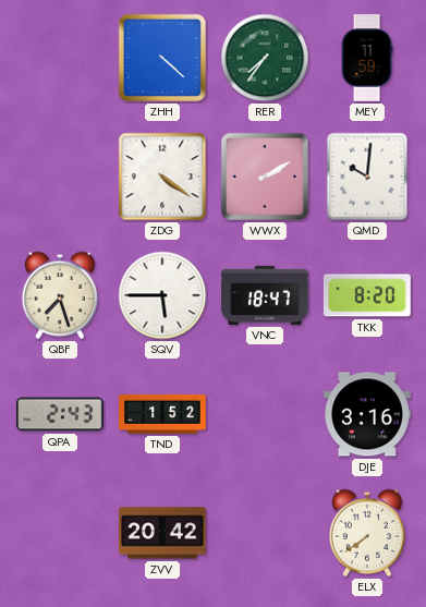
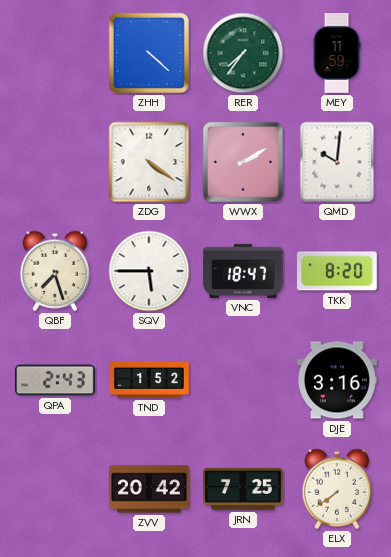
JRN: none -> 7:25
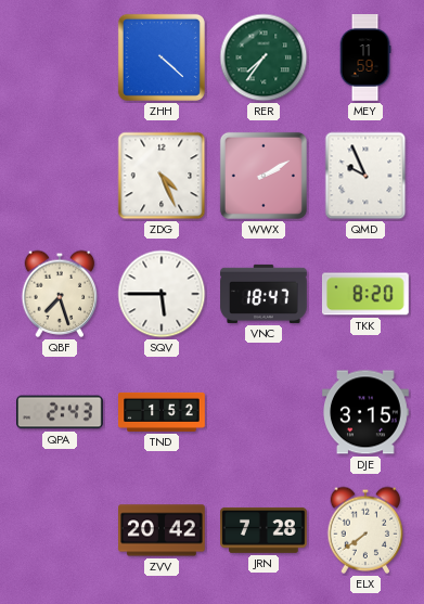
ZDG: 4:21 -> 4:26
QMD: 10:01 -> 9:56
DJE: 3:16 -> 3:15
JRN: 7:25 -> 7:28
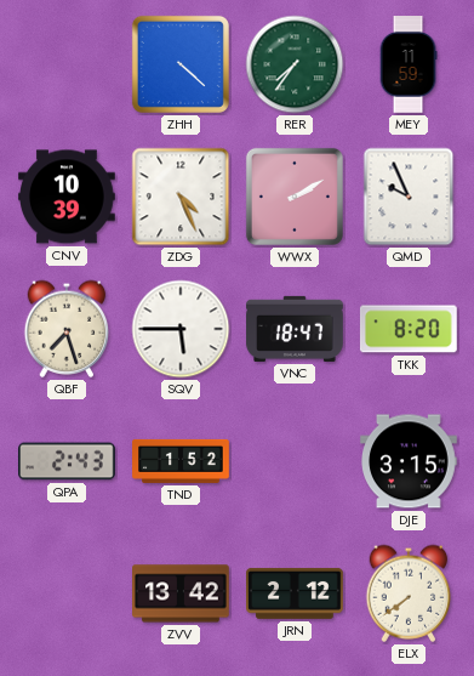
CNV: none -> 10:39
ZVV: 20:42 -> 13:42
JRN: 7:28 -> 2:12
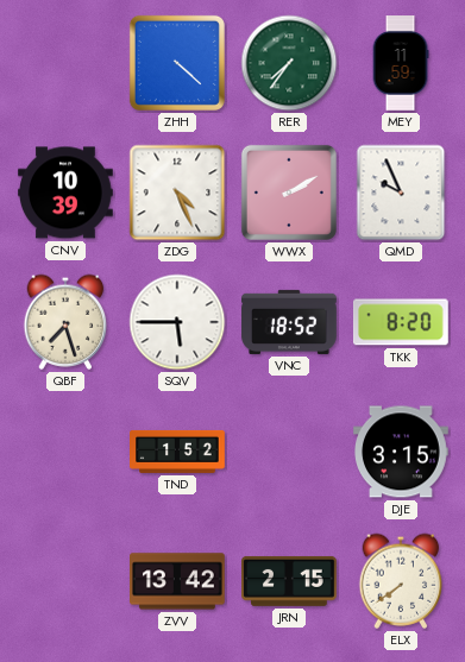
VNC: 18:47 -> 18:52
QPA: 2:43 -> none
JRN: 2:12 -> 2:15
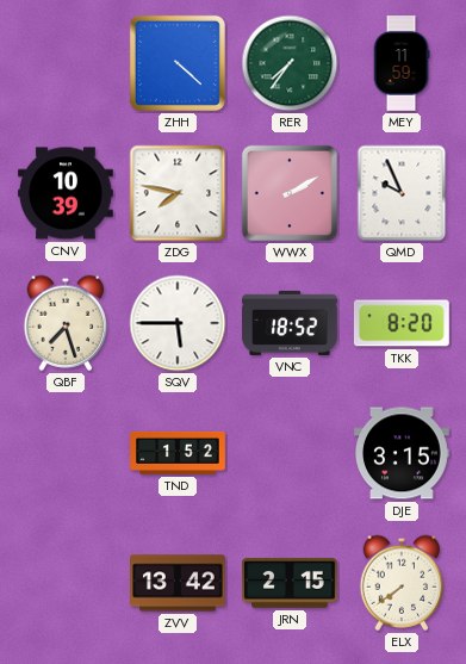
ZDG: 4:26 -> 7:47
